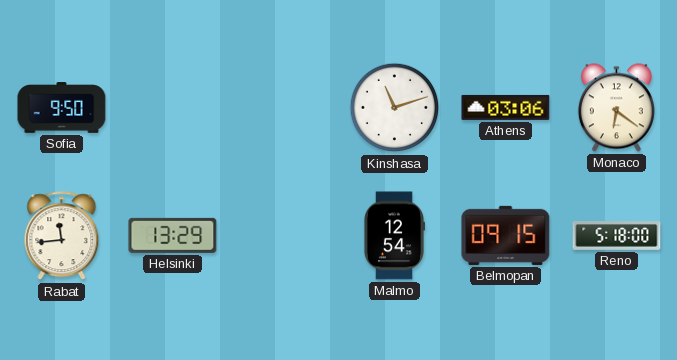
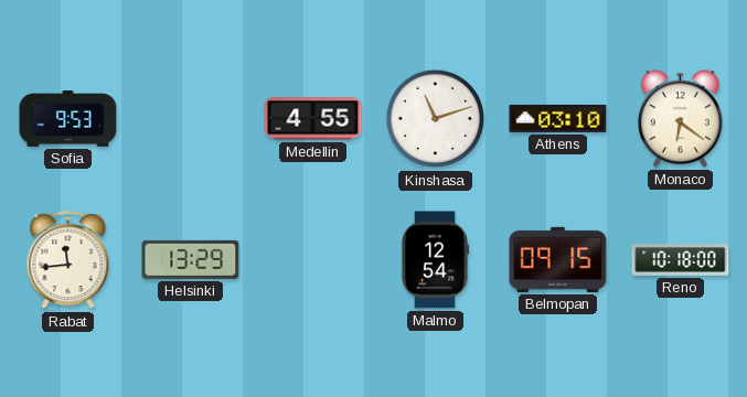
Sofia: 9:50 -> 9:53
Medellin: none -> 4:55
Athens: 03:06 -> 03:10
Reno: 5:18 -> 10:18
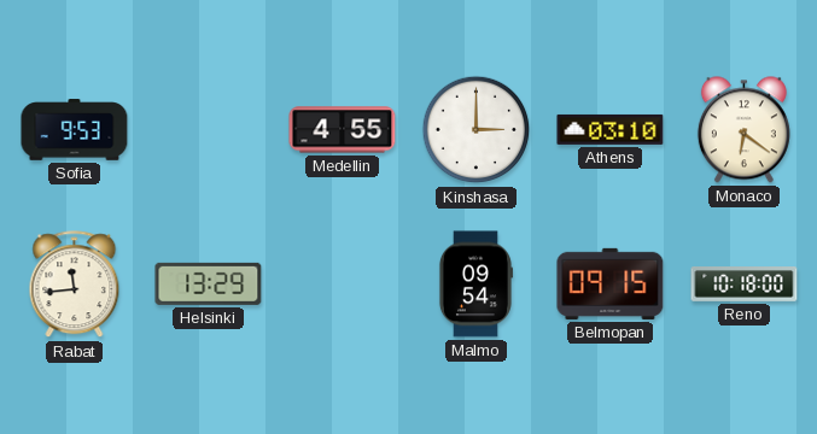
Kinshasa: 11:12 -> 3:00
Malmo: 12:54 -> 09:54
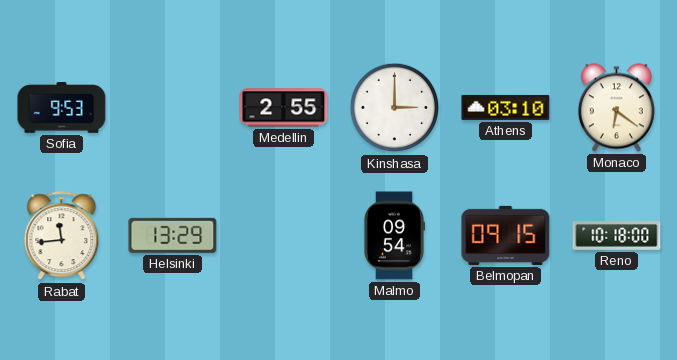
Medellin: 4:55 -> 2:55
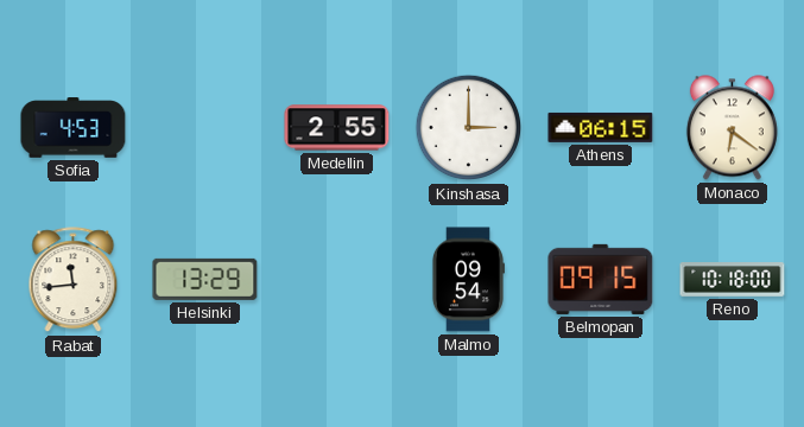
Sofia: 9:53 -> 4:53
Athens: 03:10 -> 06:15
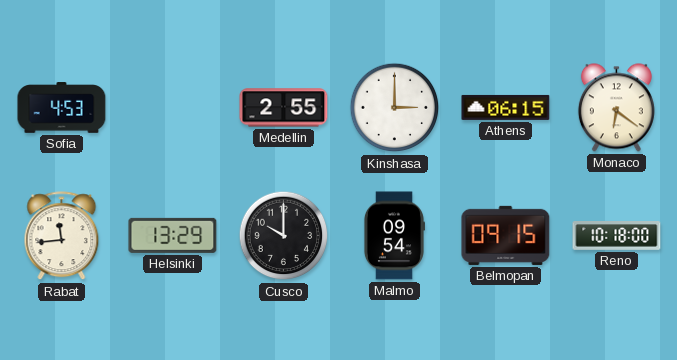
Cusco: none -> 10:00
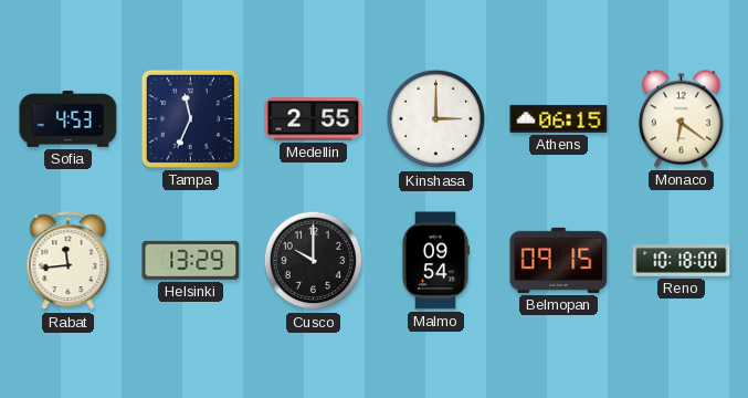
Tampa: none -> 11:34
